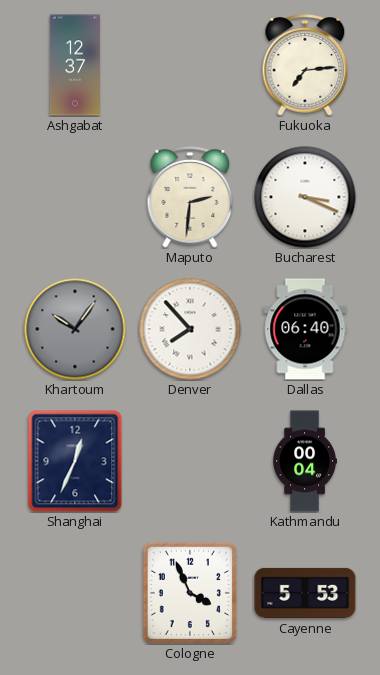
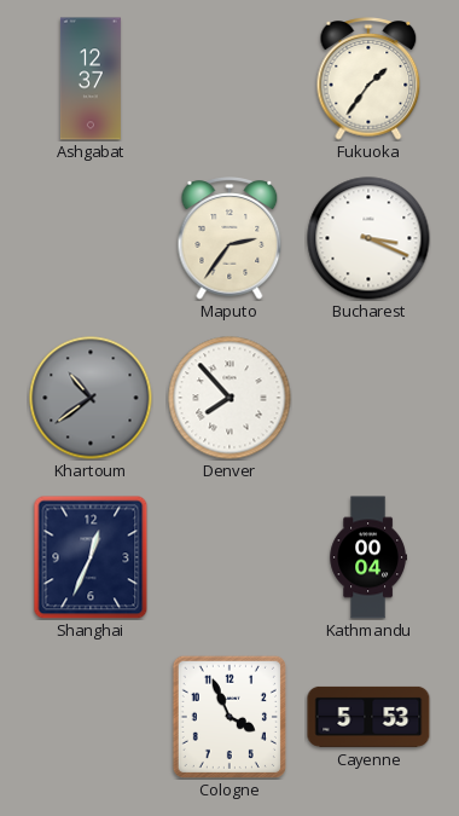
Fukuoka: 7:14 -> 1:36
Maputo: 2:31 -> 2:36
Khartoum: 10:06 -> 10:39
Dallas: 06:40 -> none
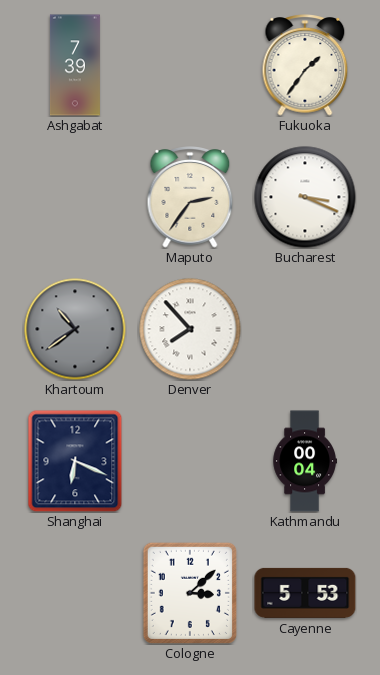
Ashgabat: 12:37 -> 7:39
Shanghai: 12:34 -> 6:19
Cologne: 3:56 -> 3:08
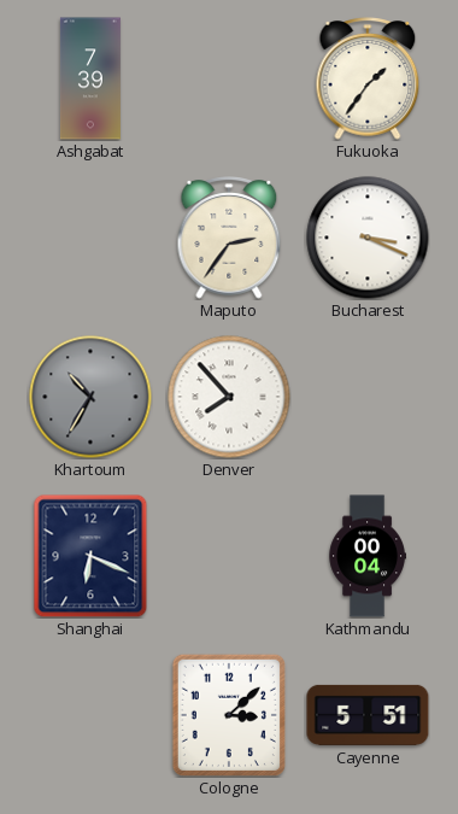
Khartoum: 10:39 -> 10:35
Cayenne: 5:53 -> 5:51
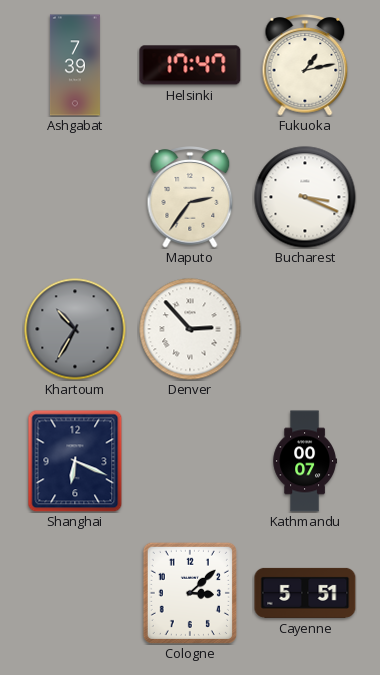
Helsinki: none -> 17:47
Fukuoka: 1:36 -> 1:13
Denver: 7:53 -> 2:53
Kathmandu: 00:04 -> 00:07
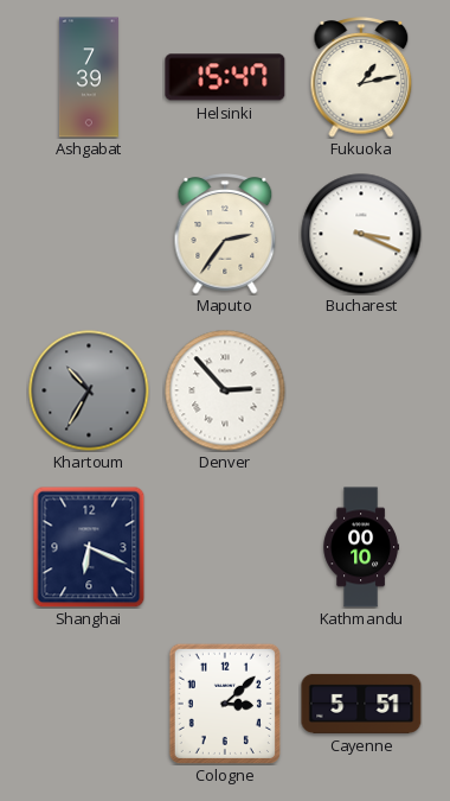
Helsinki: 17:47 -> 15:47
Kathmandu: 00:07 -> 00:10
